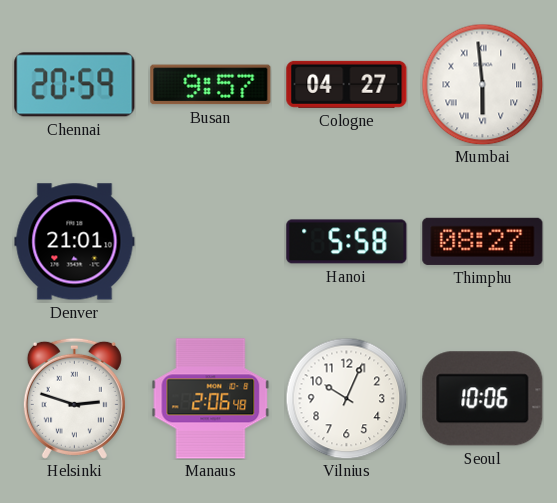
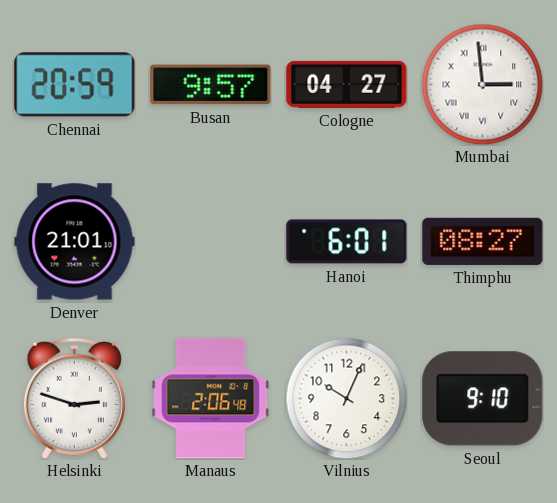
Mumbai: 5:59 -> 2:59
Hanoi: 5:58 -> 6:01
Seoul: 10:06 -> 9:10
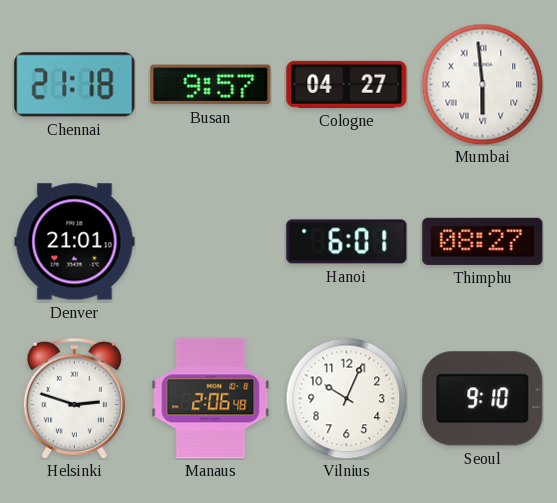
Chennai: 20:59 -> 21:18
Mumbai: 2:59 -> 5:59
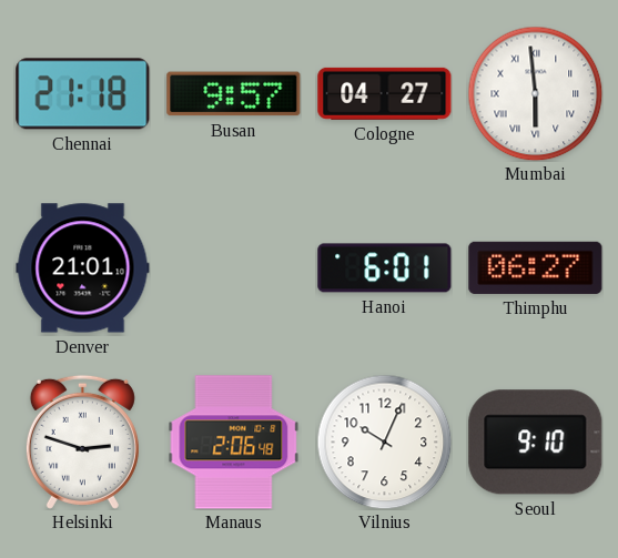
Thimphu: 08:27 -> 06:27
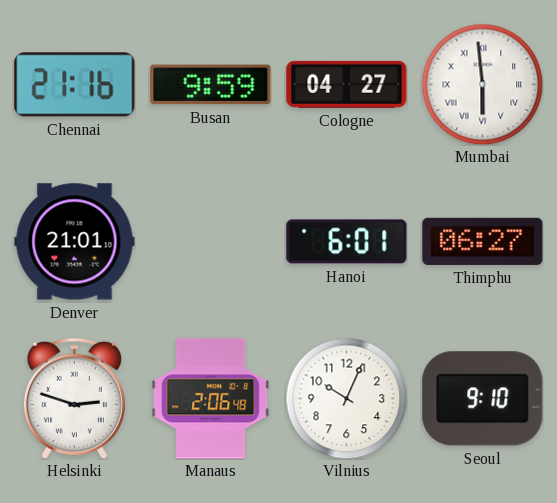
Chennai: 21:18 -> 21:16
Busan: 9:57 -> 9:59
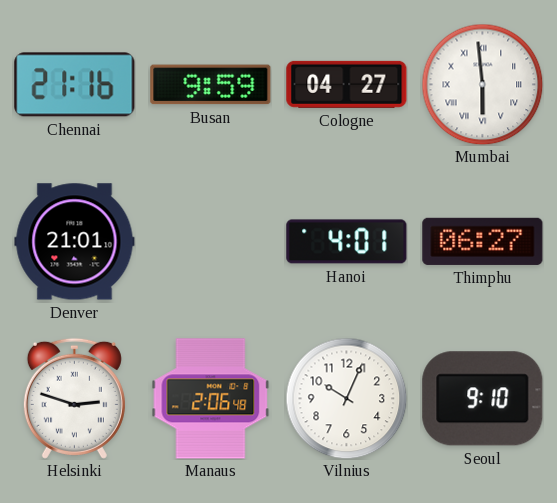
Hanoi: 6:01 -> 4:01
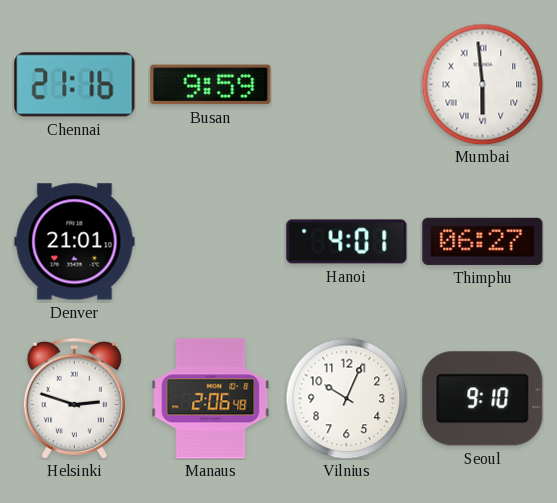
Cologne: 04:27 -> none
